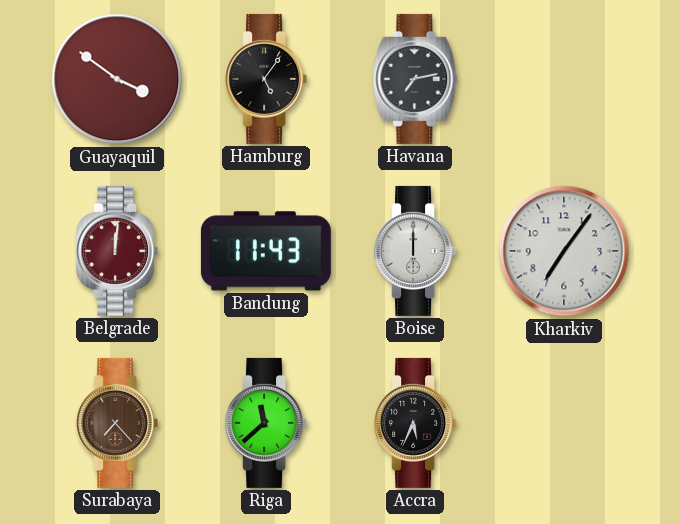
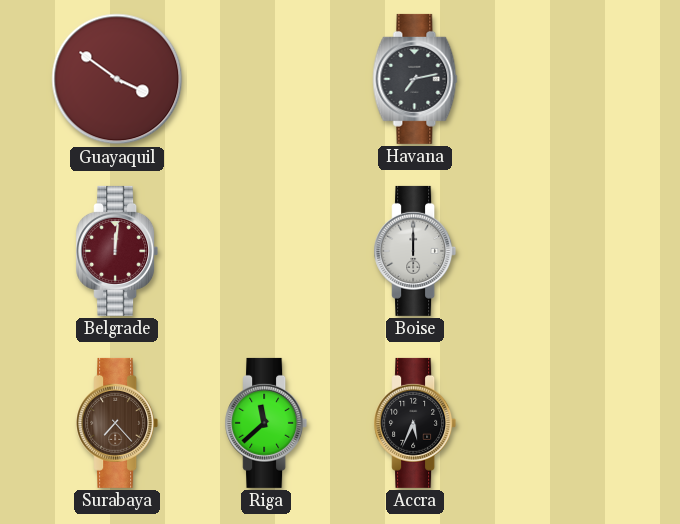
Hamburg: 5:06 -> none
Bandung: 11:43 -> none
Kharkiv: 7:06 -> none
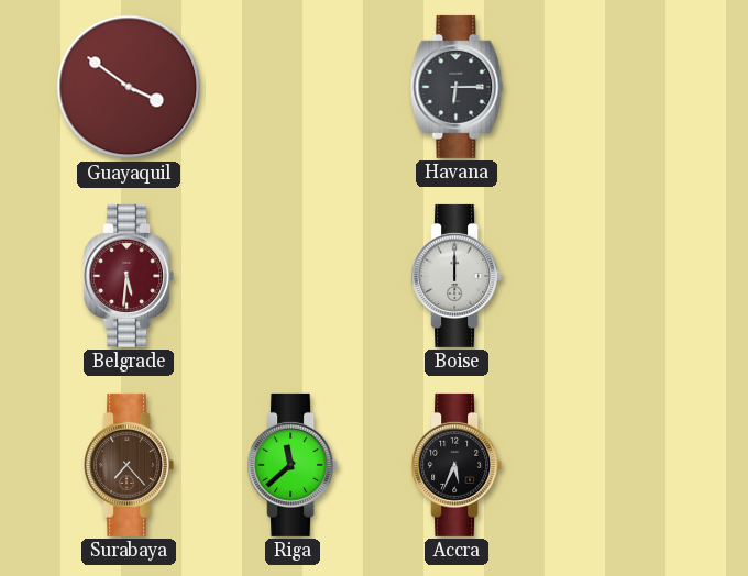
Havana: 7:13 -> 6:15
Belgrade: 12:01 -> 5:31
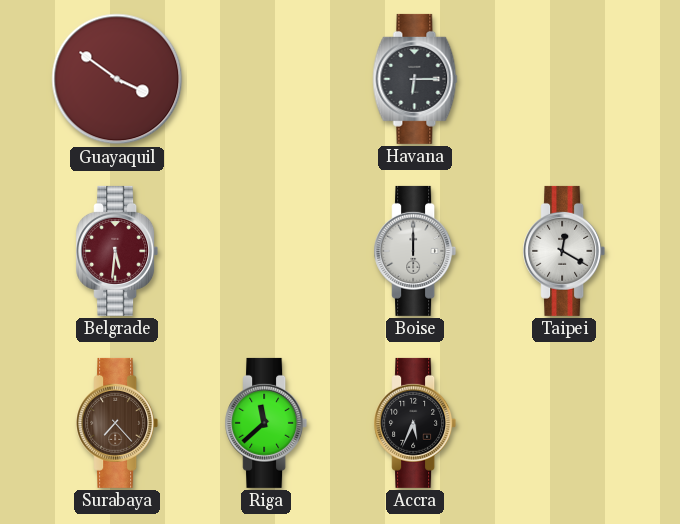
Taipei: none -> 12:20
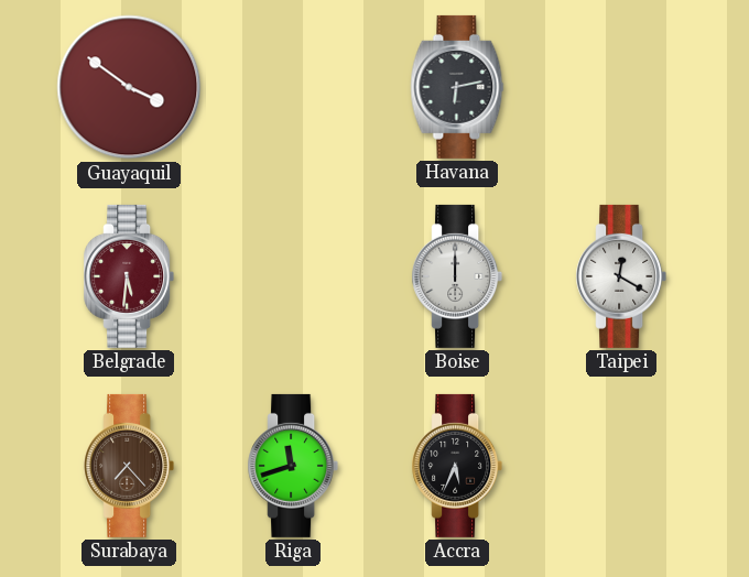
Havana: 6:15 -> 6:13
Riga: 11:38 -> 11:42
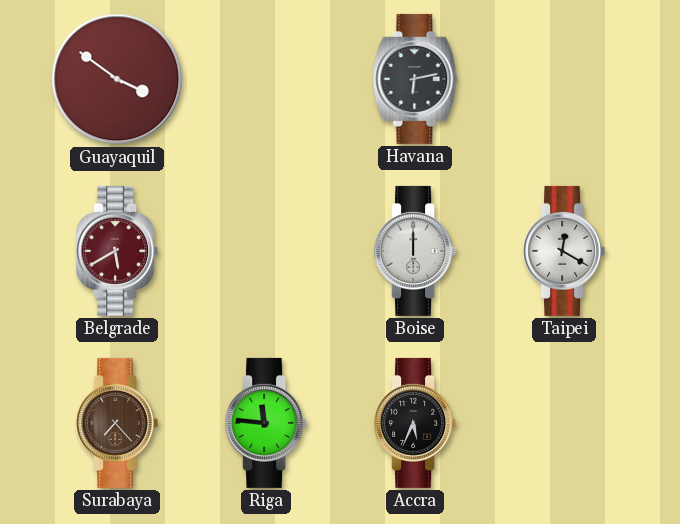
Belgrade: 5:31 -> 5:40
Riga: 11:42 -> 11:46
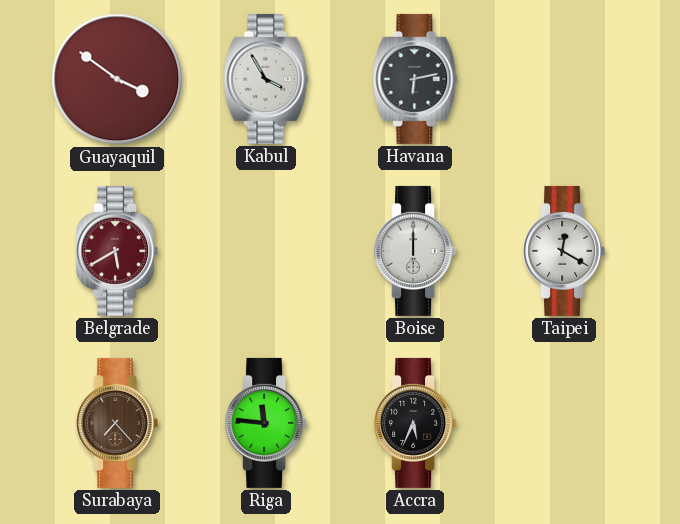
Kabul: none -> 3:55
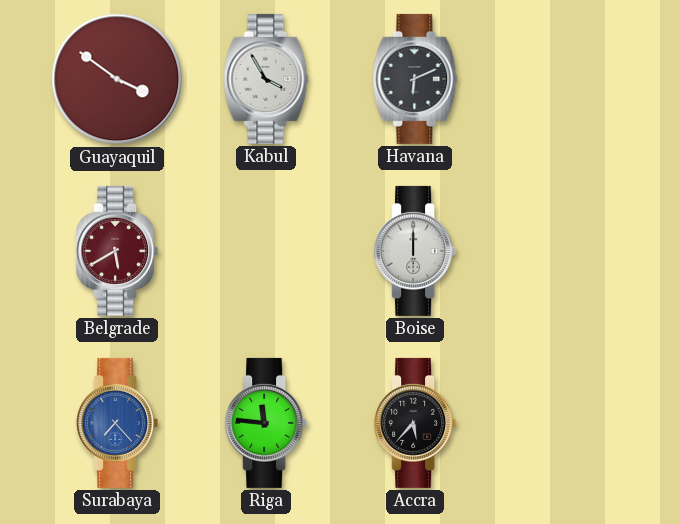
Havana: 6:13 -> 6:11
Taipei: 12:20 -> none
Surabaya dial: brown -> blue
Accra: 5:34 -> 5:37
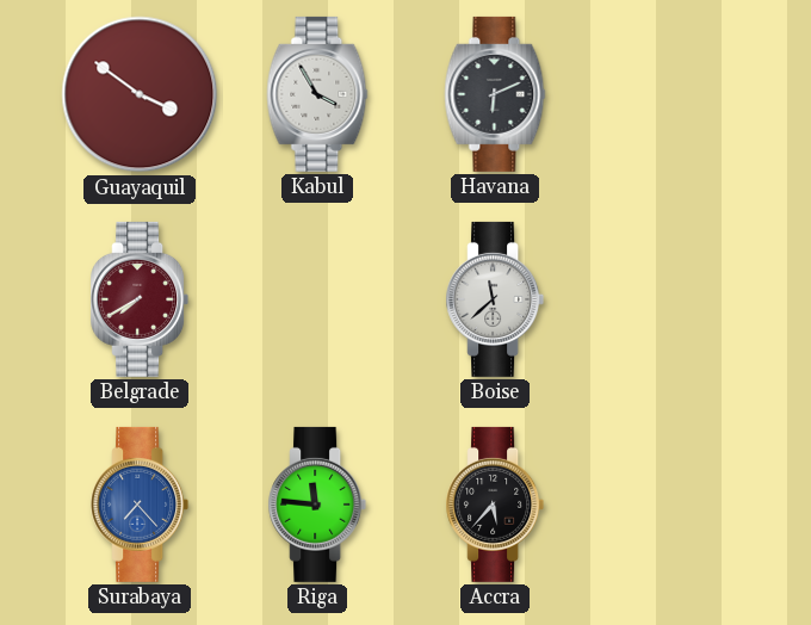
Belgrade: 5:40 -> 7:40
Boise: 12:00 -> 11:38
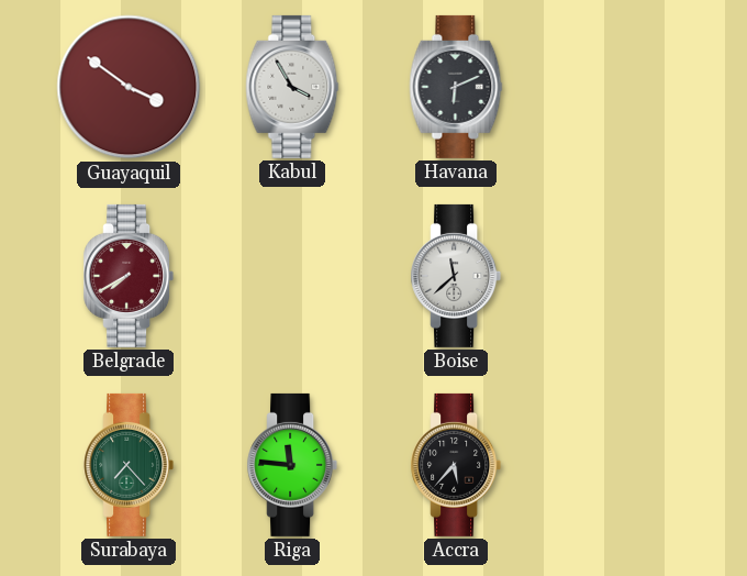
Surabaya dial: blue -> green
